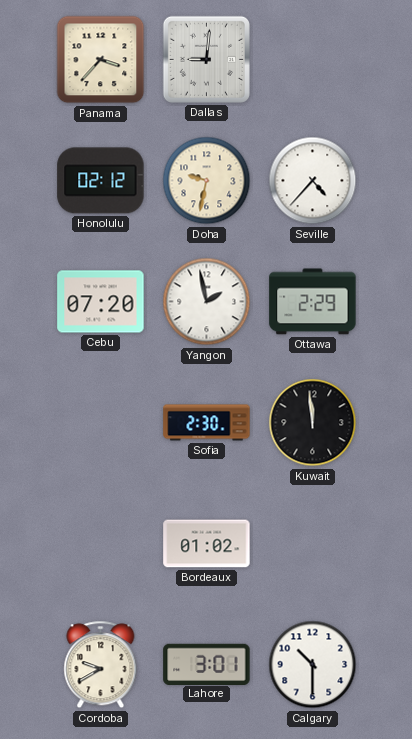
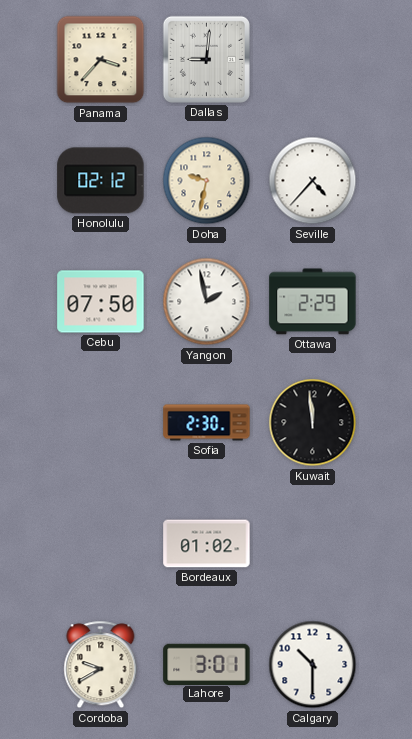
Cebu: 07:20 -> 07:50
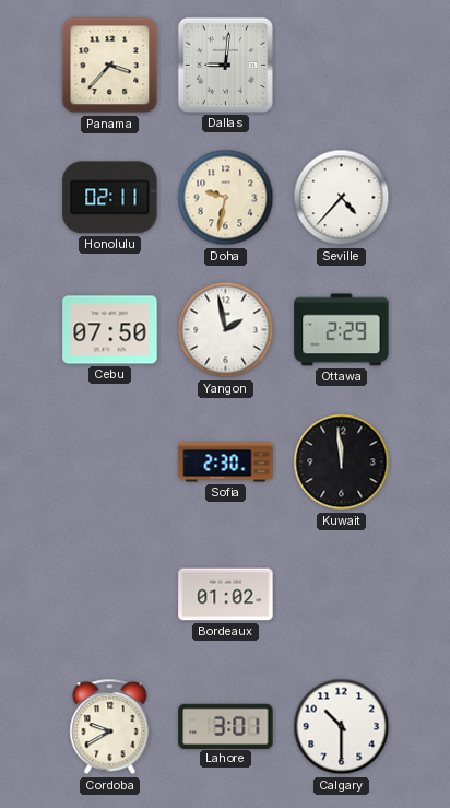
Honolulu: 02:12 -> 02:11
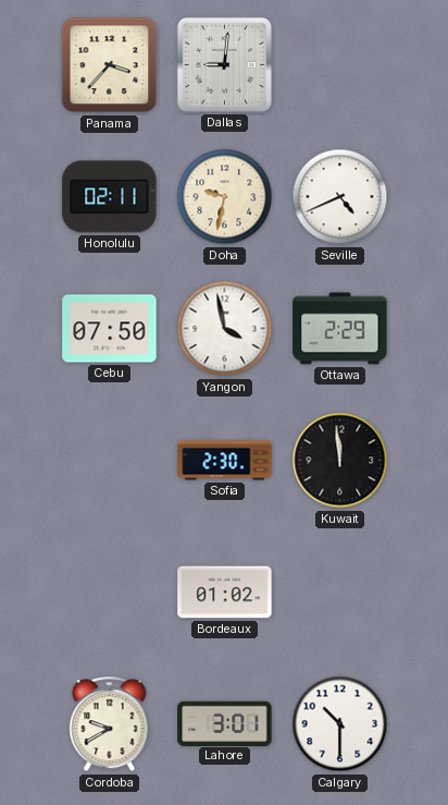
Seville: 4:37 -> 4:41
Yangon: 1:58 -> 3:58
